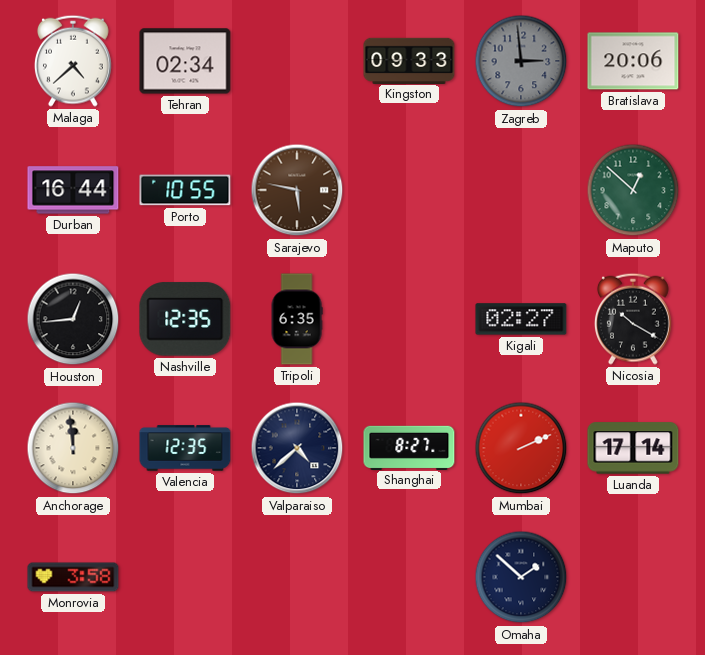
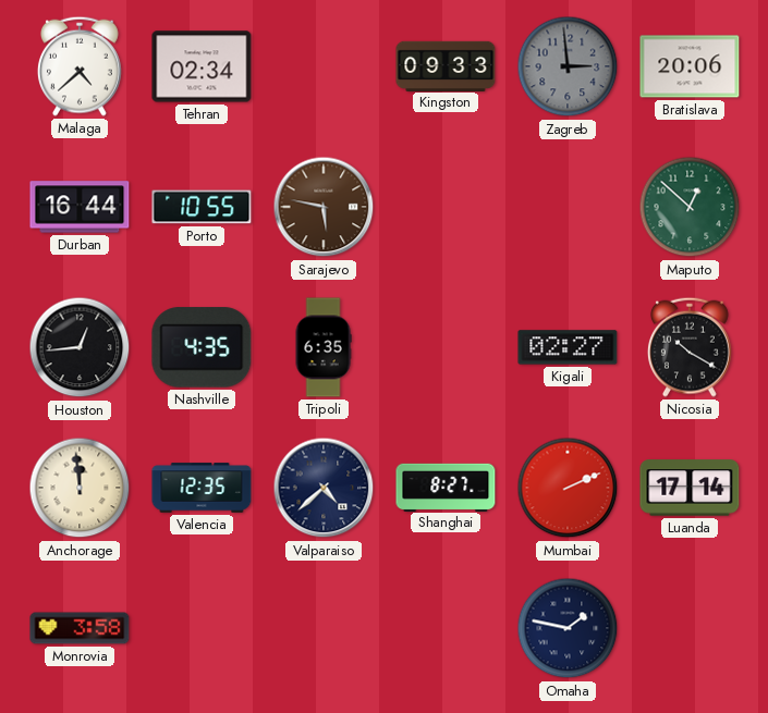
Nashville: 12:35 -> 4:35
Omaha: 1:52 -> 1:47
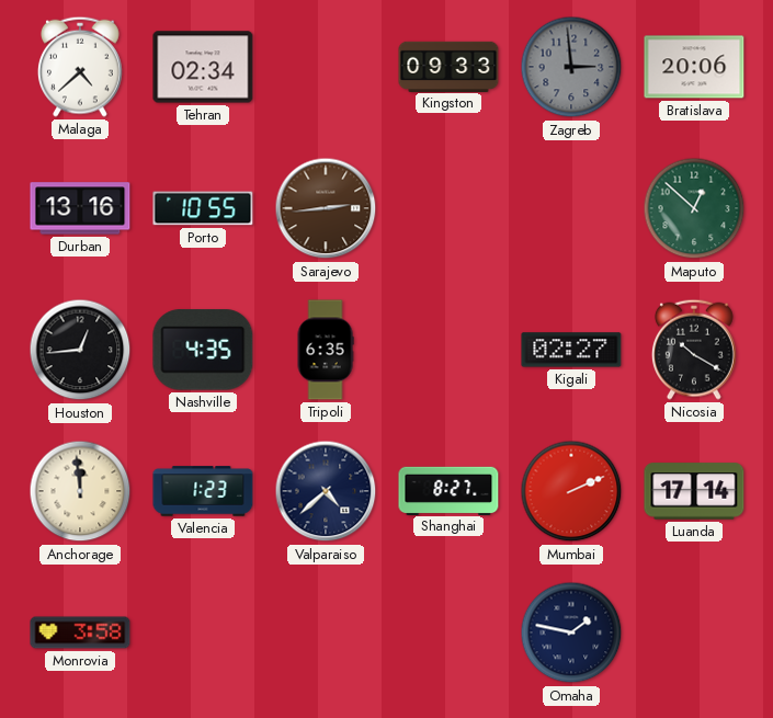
Durban: 16:44 -> 13:16
Sarajevo: 5:47 -> 2:44
Valencia: 12:35 -> 1:23
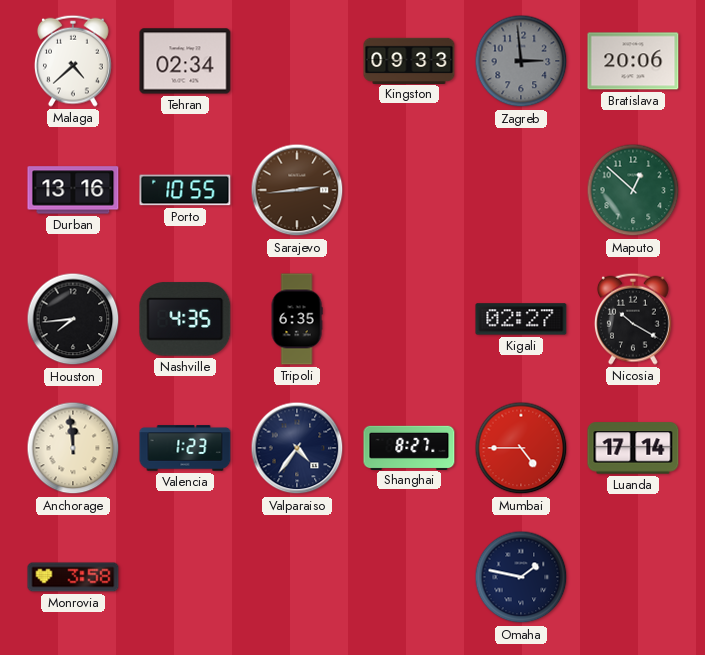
Houston: 12:44 -> 7:44
Valparaiso: 4:38 -> 4:36
Mumbai: 2:11 -> 4:45
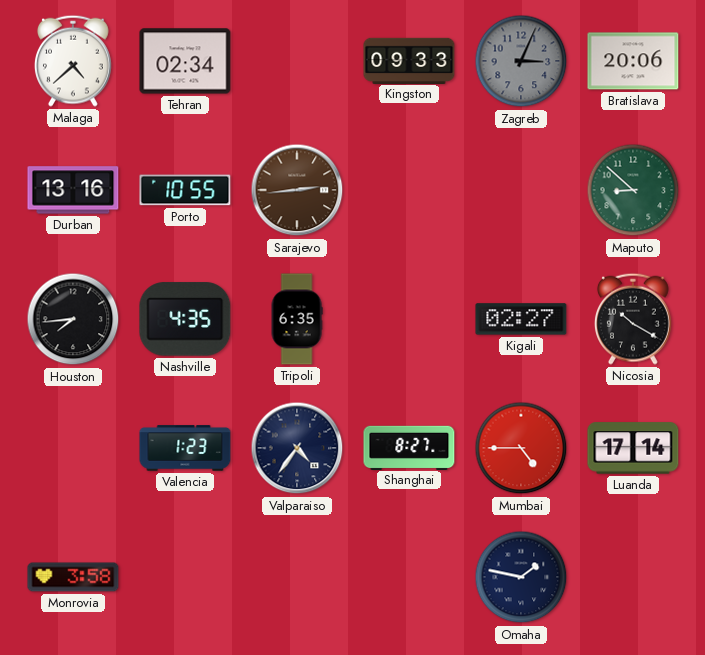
Zagreb: 2:59 -> 3:04
Maputo: 12:52 -> 8:52
Anchorage: 11:59 -> none
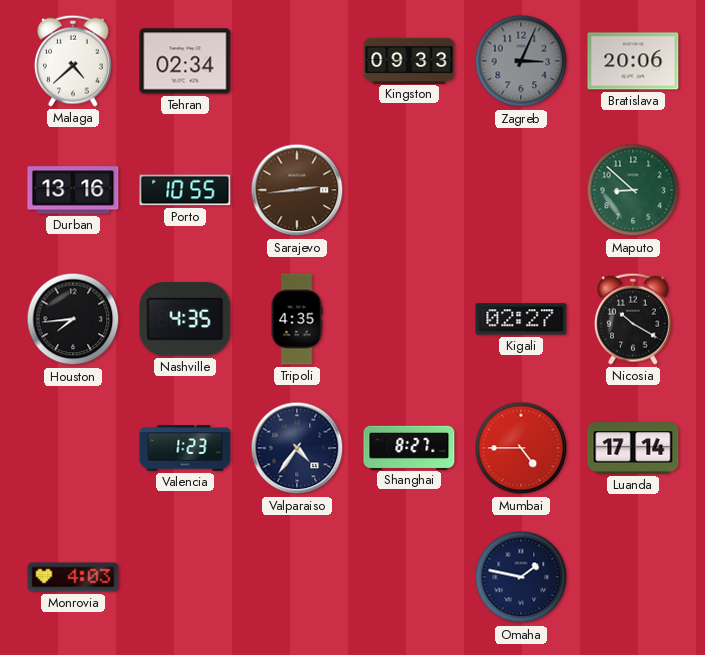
Tripoli: 6:35 -> 4:35
Monrovia: 3:58 -> 4:03
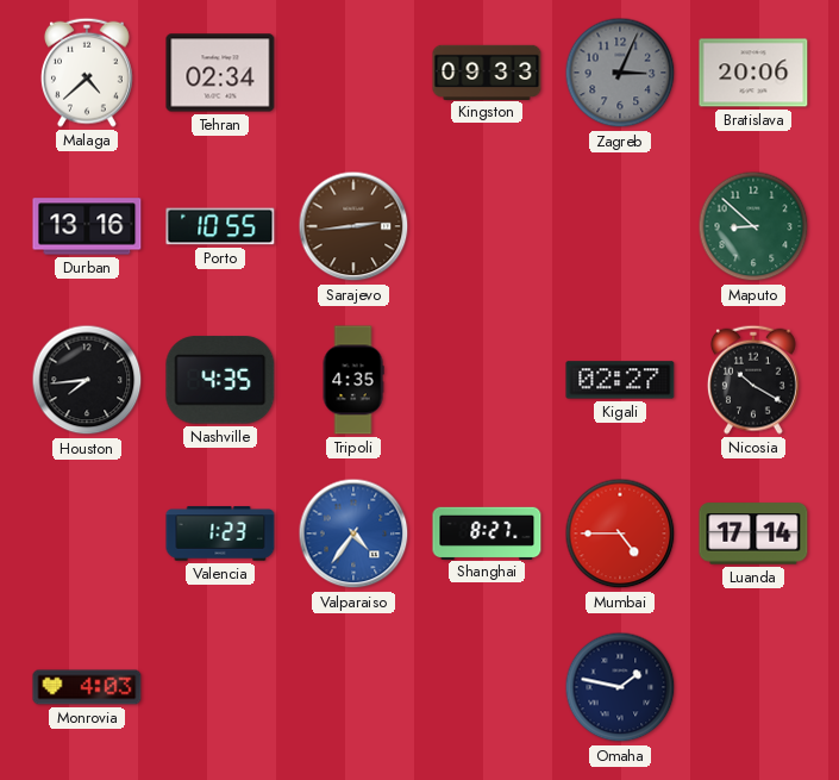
Valparaiso dial: navy -> blue
